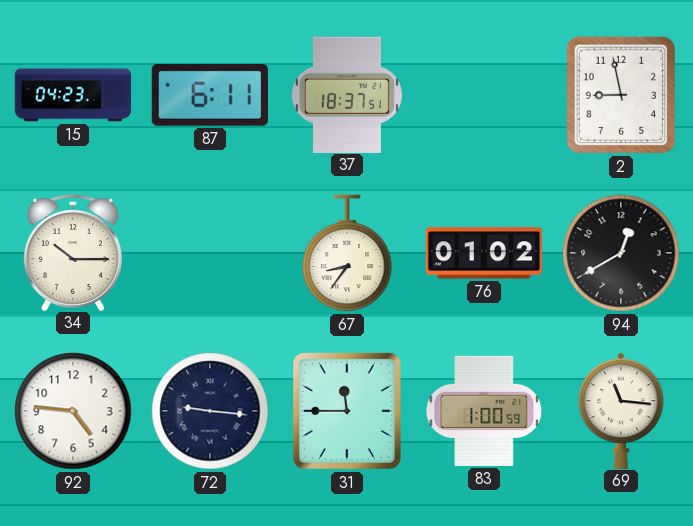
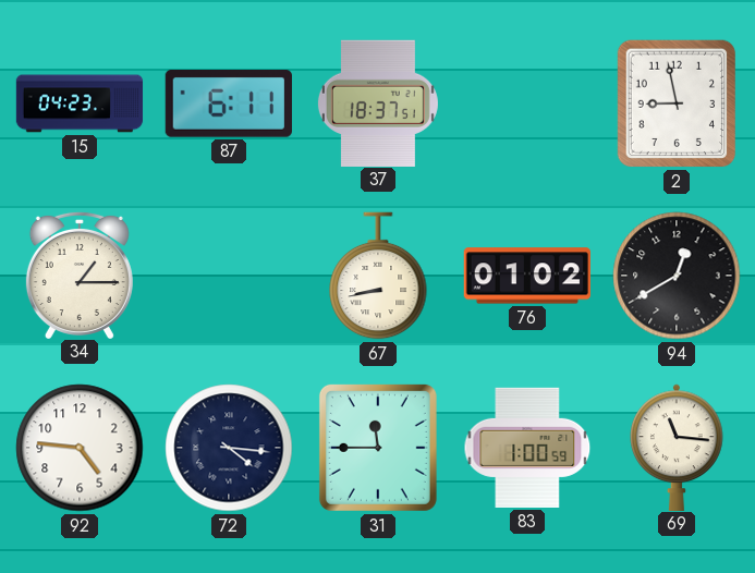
34: 10:15 -> 1:15
67: 8:36 -> 8:43
72: 9:16 -> 4:16
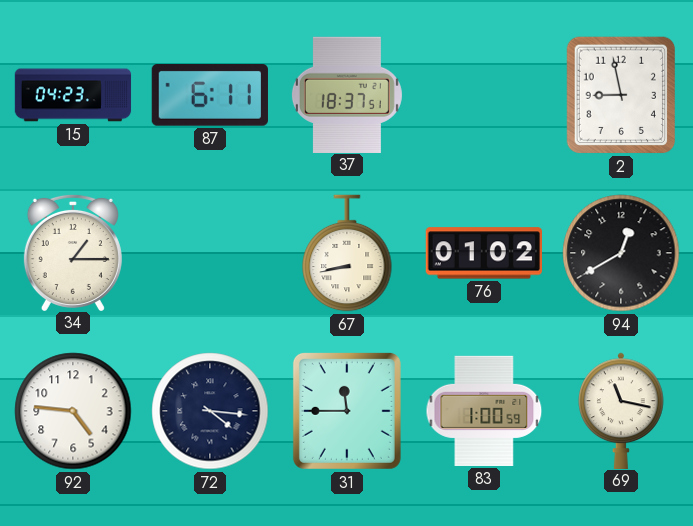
69: 11:16 -> 11:17
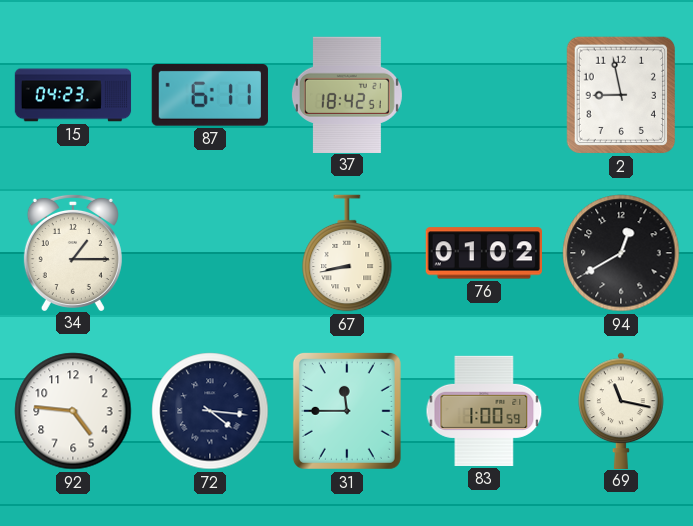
37: 18:37 -> 18:42
